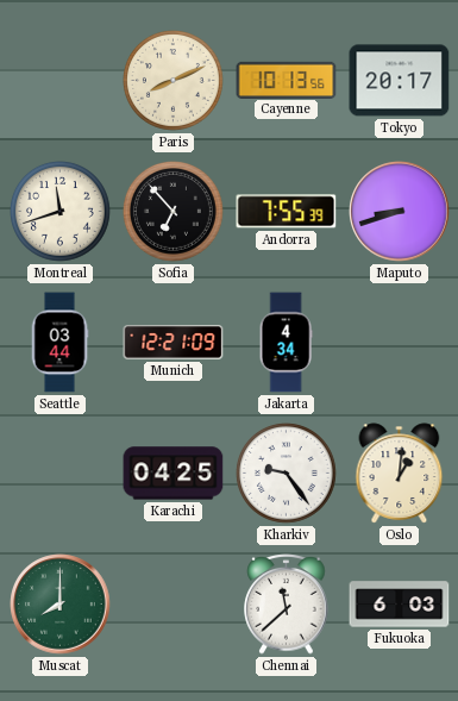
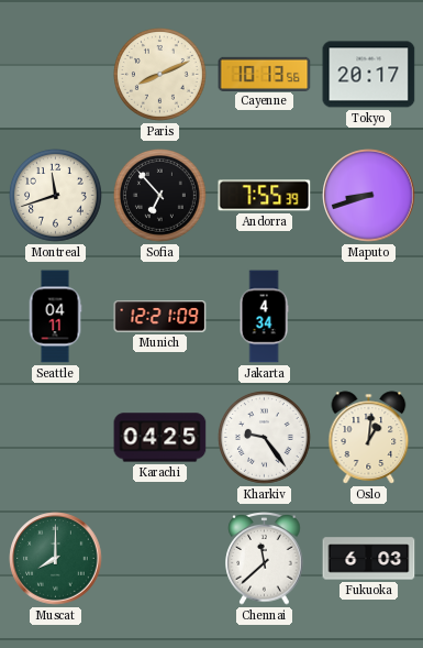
Seattle: 03:44 -> 04:11
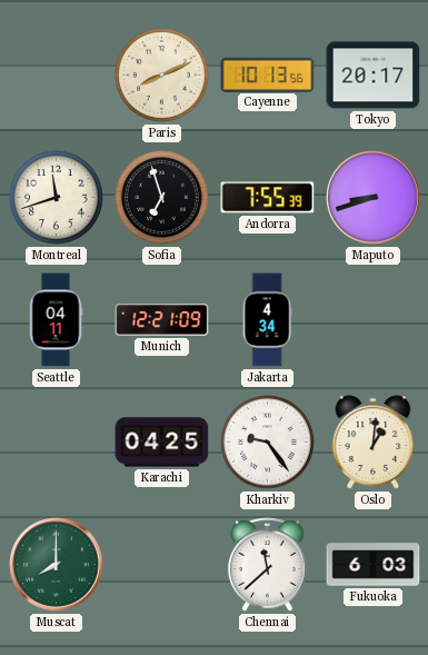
Sofia: 6:53 -> 6:57
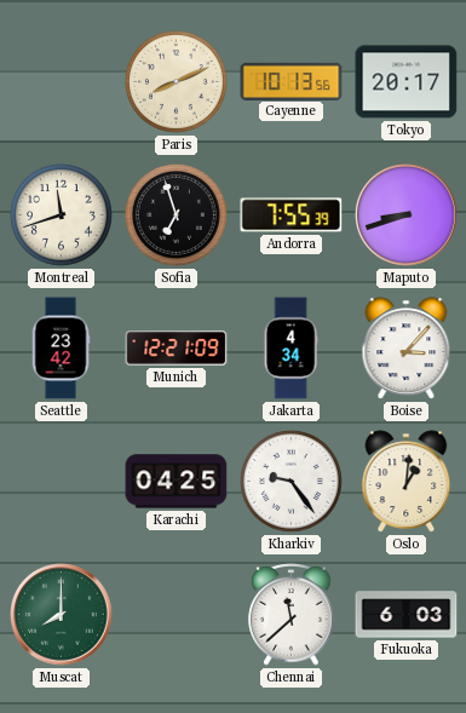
Seattle: 04:11 -> 23:42
Boise: none -> 3:07
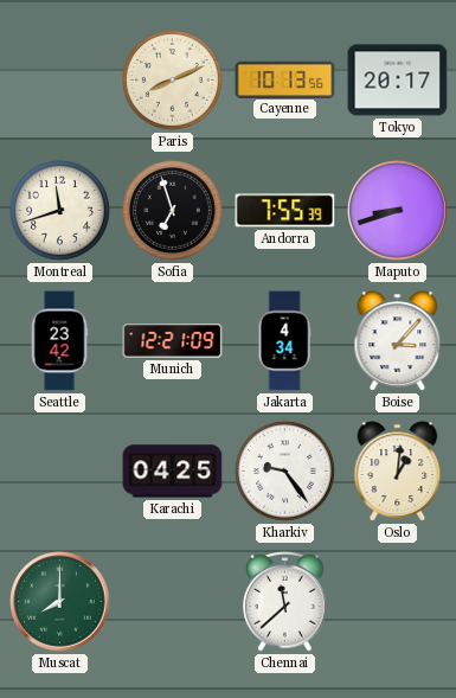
Fukuoka: 6:03 -> none
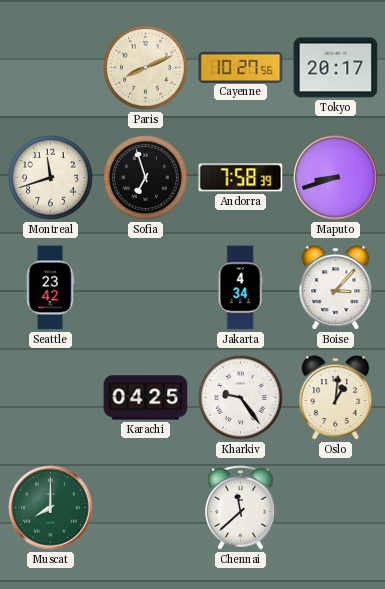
Cayenne: 10:13 -> 10:27
Andorra: 7:55 -> 7:58
Munich: 12:21 -> none
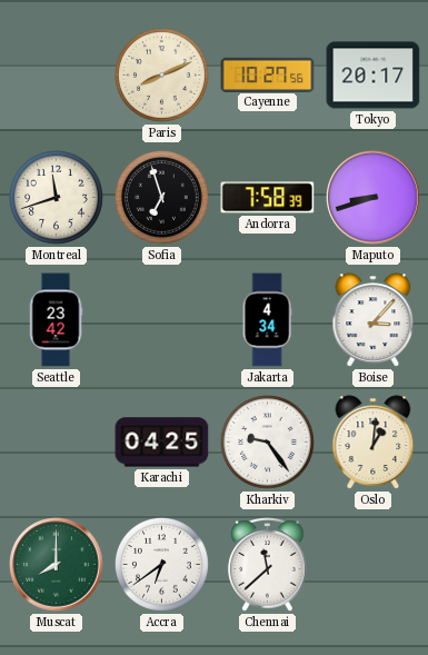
Accra: none -> 6:39
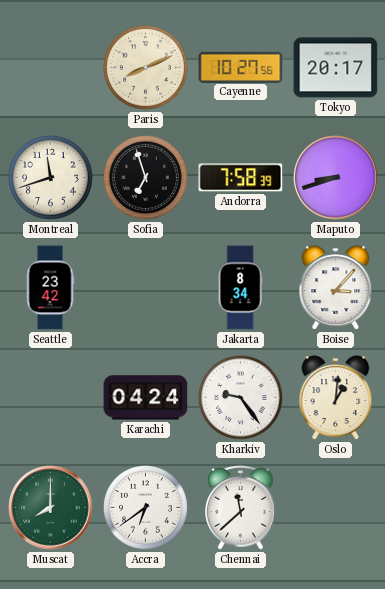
Jakarta: 4:34 -> 8:34
Karachi: 04:25 -> 04:24
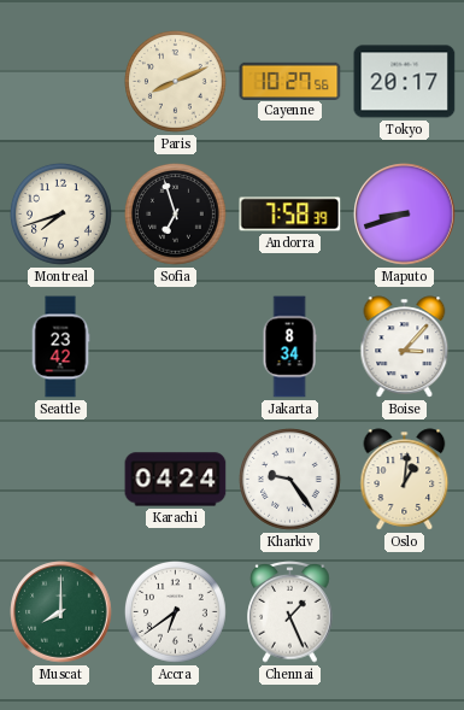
Montreal: 11:42 -> 7:42
Chennai: 11:38 -> 1:26
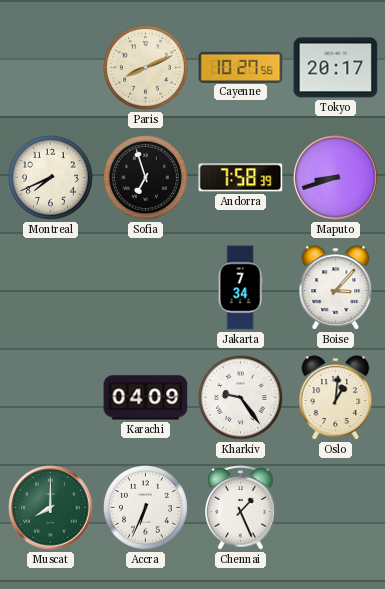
Montreal: 7:42 -> 7:41
Seattle: 23:42 -> none
Jakarta: 8:34 -> 7:34
Karachi: 04:24 -> 04:09
Accra: 6:39 -> 6:34
